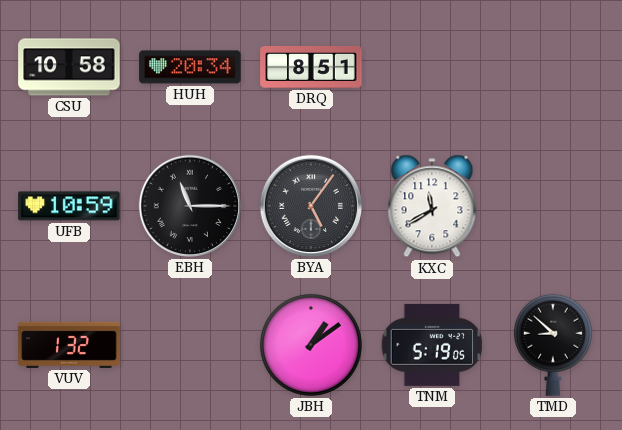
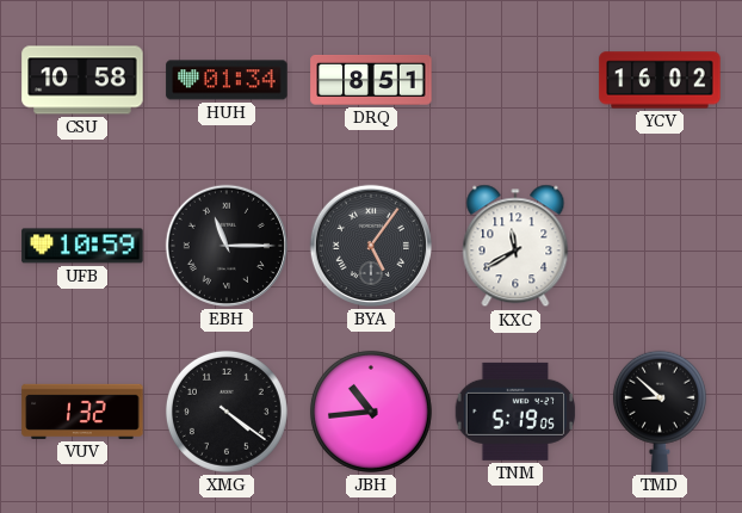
HUH: 20:34 -> 01:34
YCV: none -> 16:02
XMG: none -> 4:21
JBH: 1:09 -> 10:44
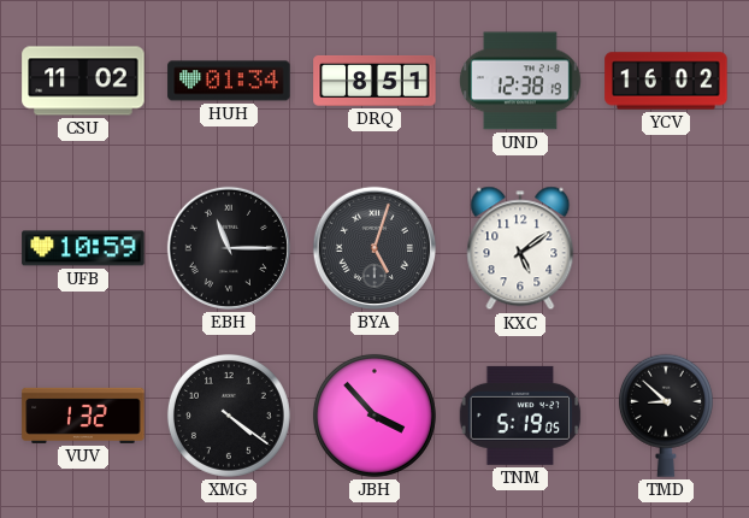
CSU: 10:58 -> 11:02
UND: none -> 12:38
BYA: 5:06 -> 5:03
KXC: 11:40 -> 5:09
JBH: 10:44 -> 3:53
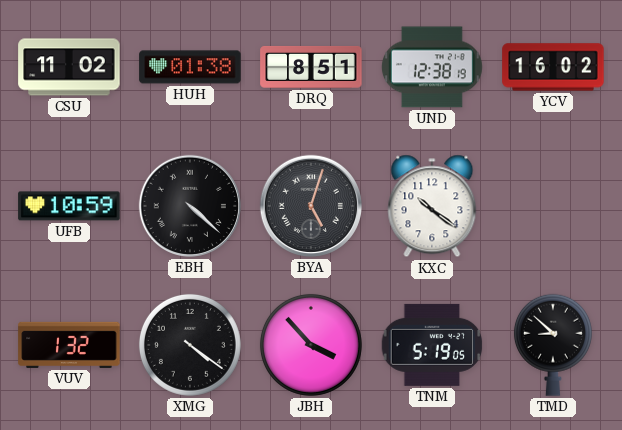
HUH: 01:34 -> 01:38
EBH: 11:15 -> 4:22
KXC: 5:09 -> 10:21
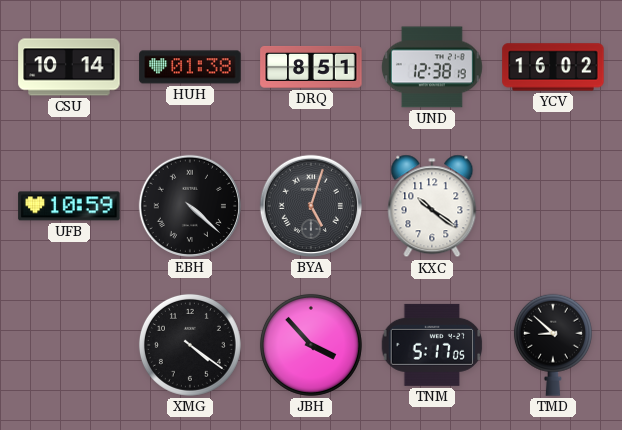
CSU: 11:02 -> 10:14
VUV: 1:32 -> none
TNM: 5:19 -> 5:17
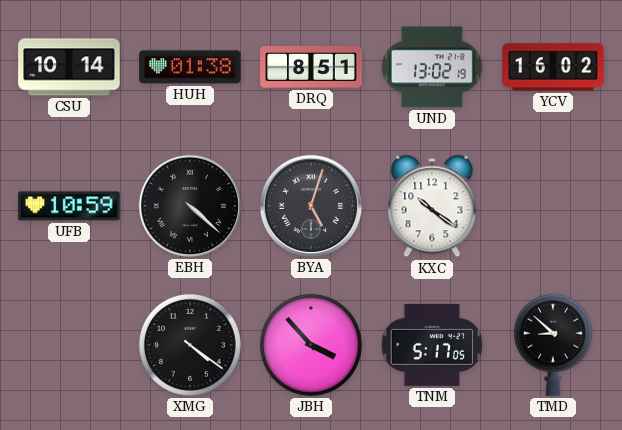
UND: 12:38 -> 13:02
